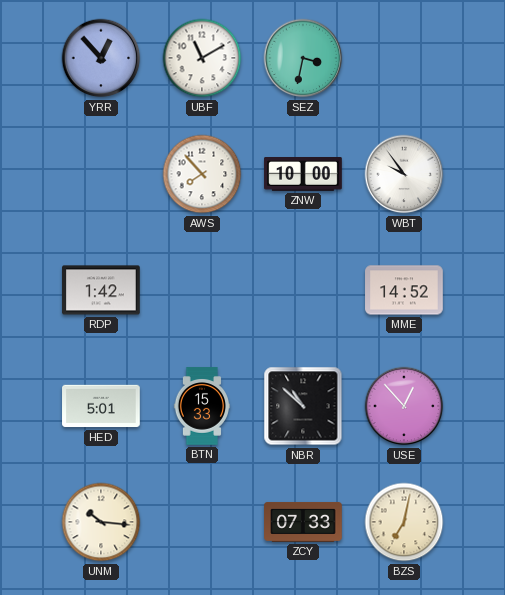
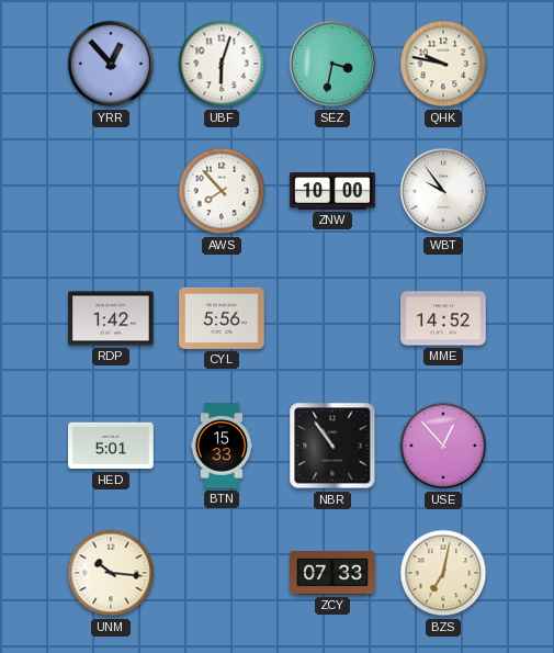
UBF: 11:10 -> 6:03
QHK: none -> 9:47
CYL: none -> 5:56
NBR: 10:52 -> 10:54
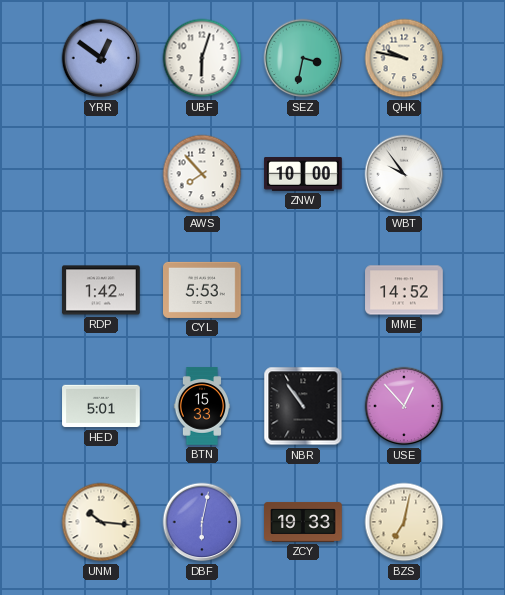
YRR: 12:53 -> 12:51
CYL: 5:56 -> 5:53
DBF: none -> 6:02
ZCY: 07:33 -> 19:33
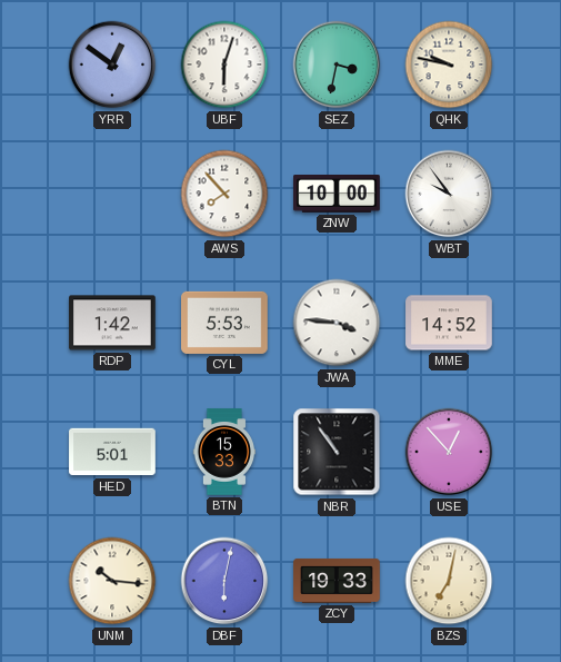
JWA: none -> 3:46
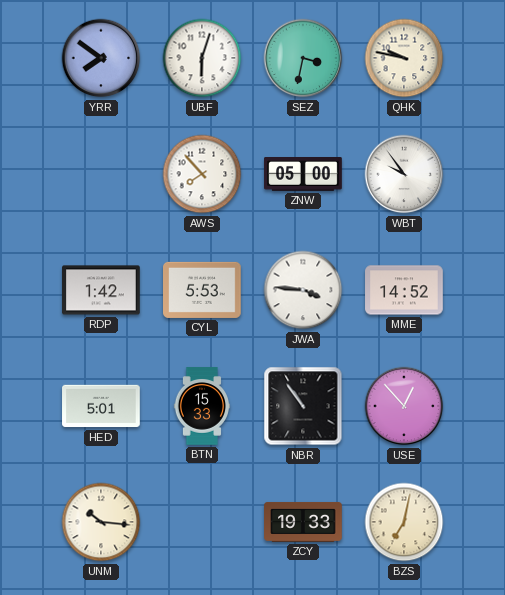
YRR: 12:51 -> 7:51
ZNW: 10:00 -> 05:00
DBF: 6:02 -> none
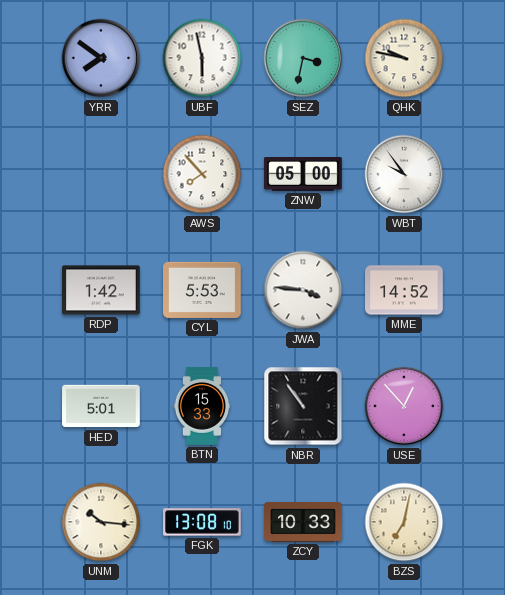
UBF: 6:03 -> 5:58
FGK: none -> 13:08
ZCY: 19:33 -> 10:33
